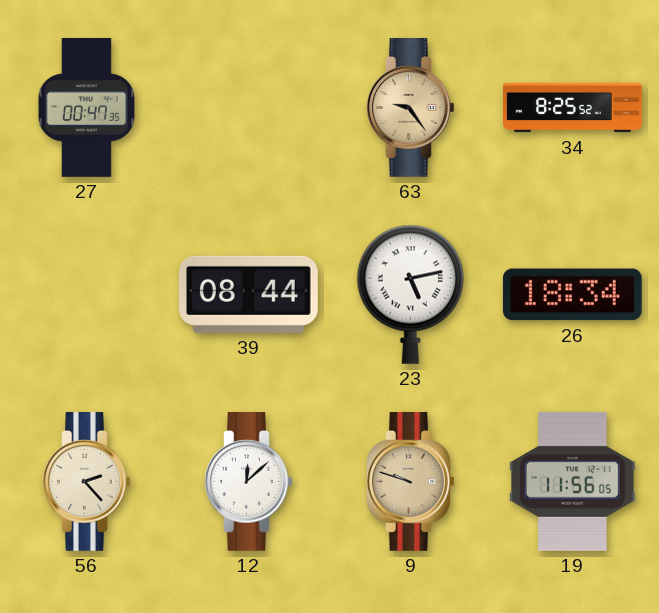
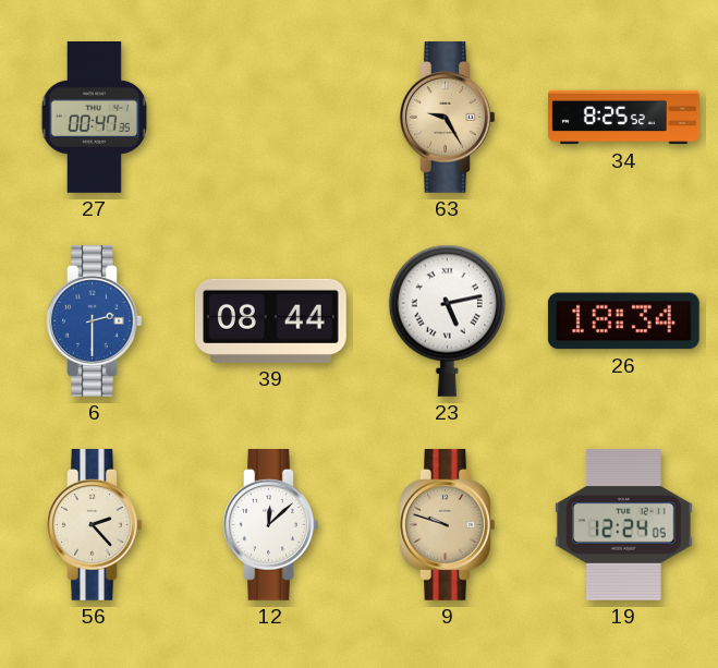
63: 9:24 -> 9:25
6: none -> 2:30
19: 11:56 -> 12:24
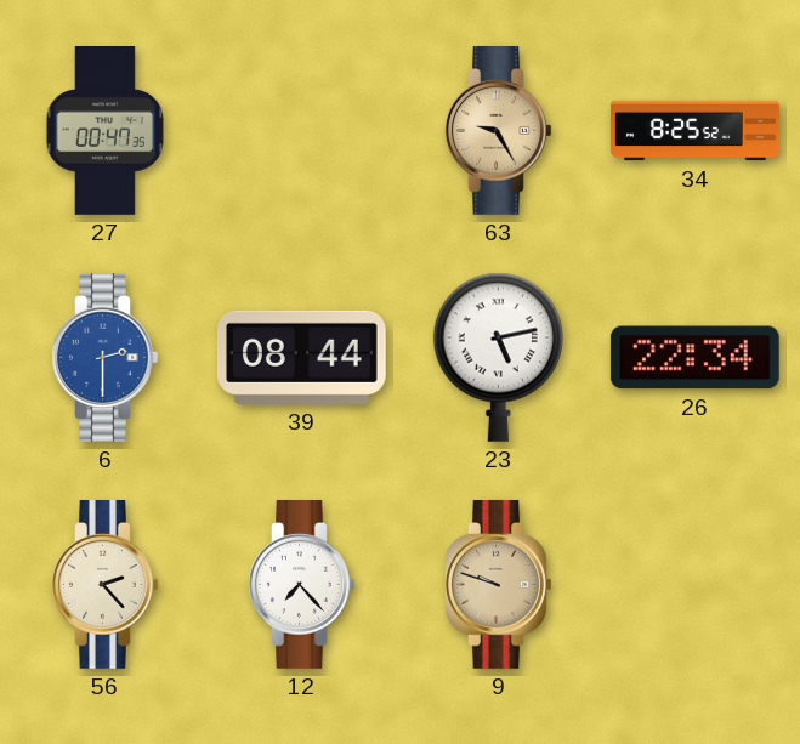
26: 18:34 -> 22:34
12: 12:08 -> 7:23
19: 12:24 -> none
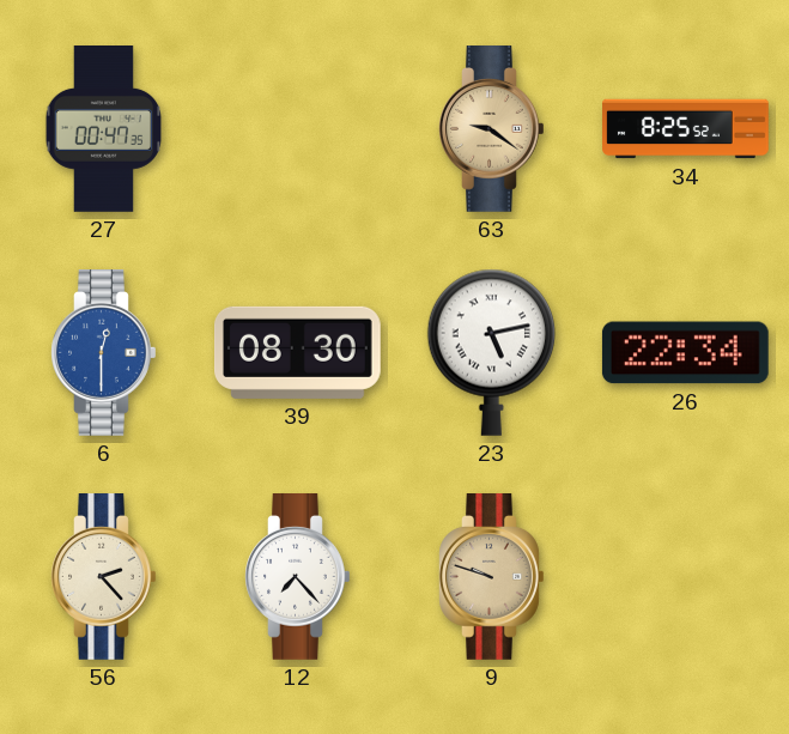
63: 9:25 -> 9:21
6: 2:30 -> 12:30
39: 08:44 -> 08:30
